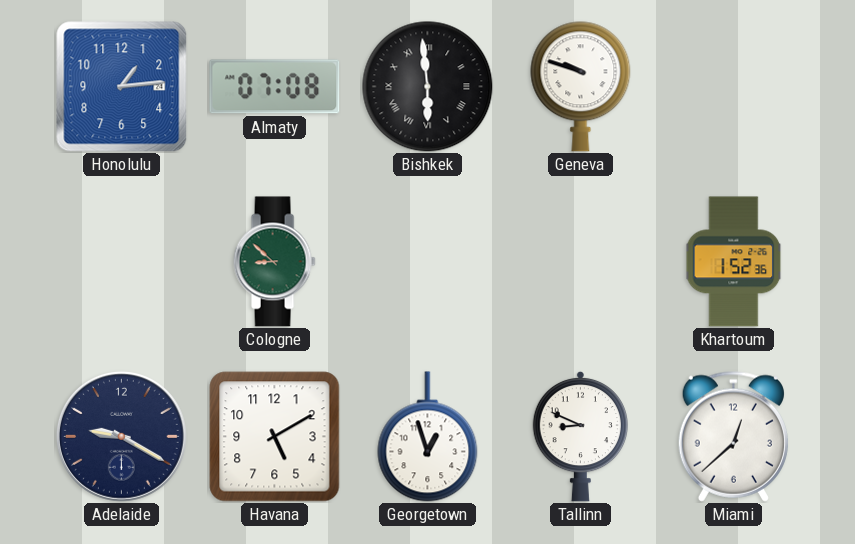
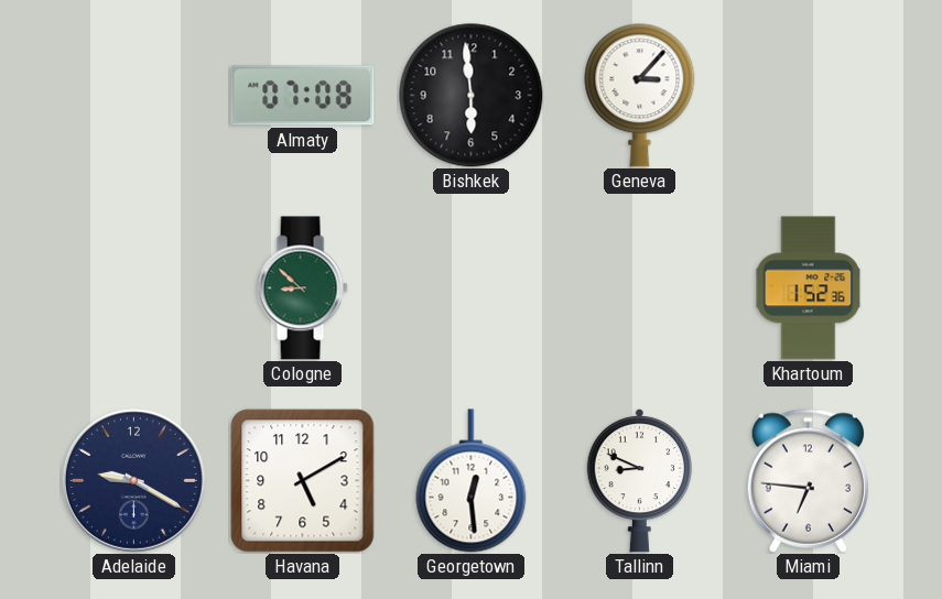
Honolulu: 1:14 -> none
Bishkek numerals: Roman -> Arabic
Geneva: 9:48 -> 3:07
Georgetown: 12:57 -> 12:29
Miami: 12:38 -> 6:46
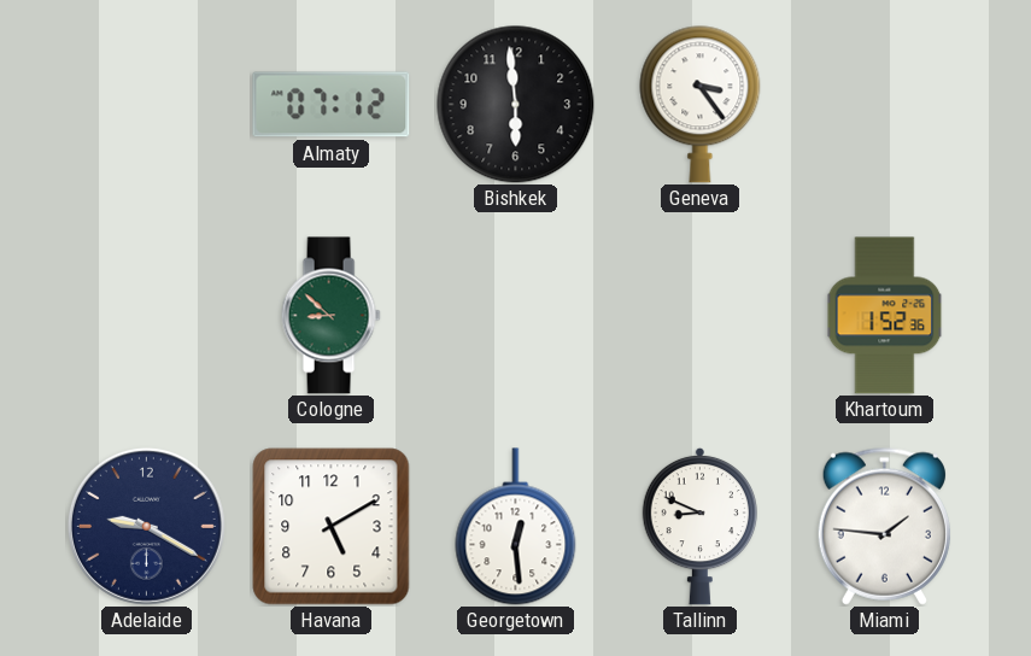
Almaty: 07:08 -> 07:12
Geneva: 3:07 -> 3:24
Miami: 6:46 -> 1:46
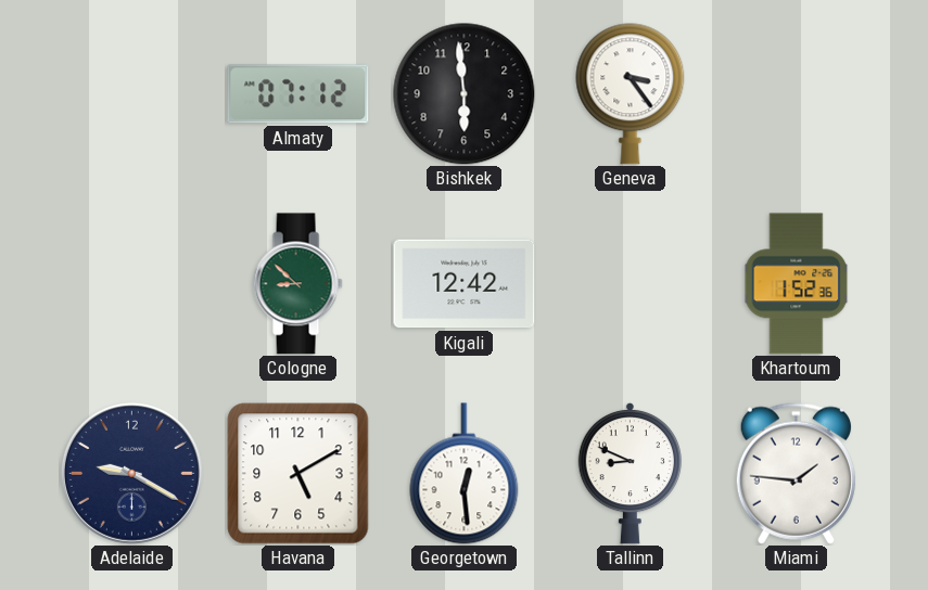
Kigali: none -> 12:42
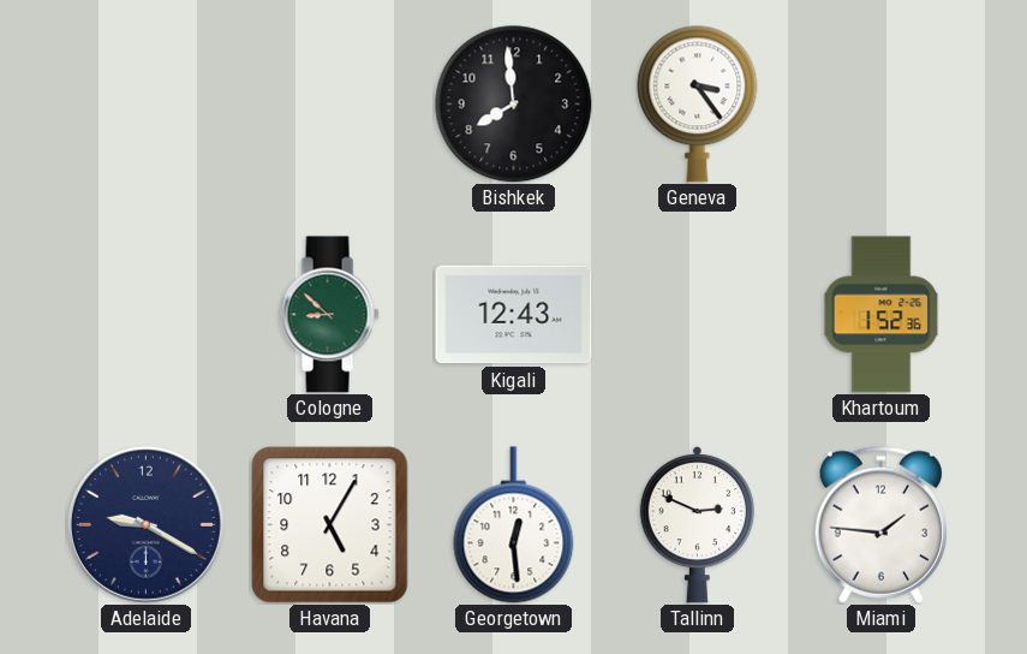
Almaty: 07:12 -> none
Bishkek: 5:59 -> 7:59
Kigali: 12:42 -> 12:43
Havana: 5:10 -> 5:05
Tallinn: 8:49 -> 2:49
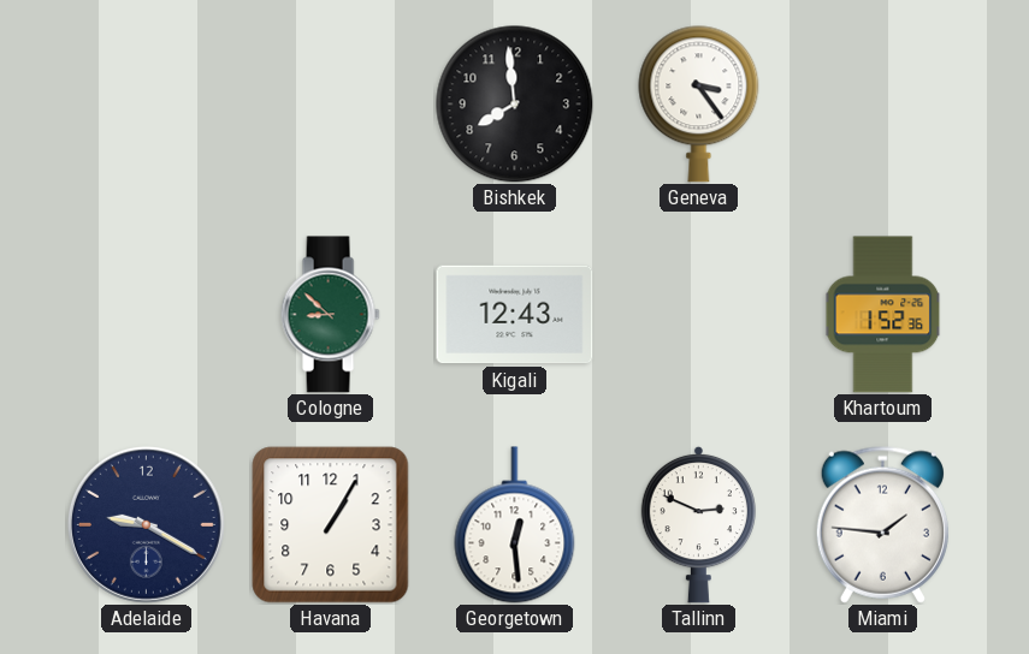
Havana: 5:05 -> 1:05
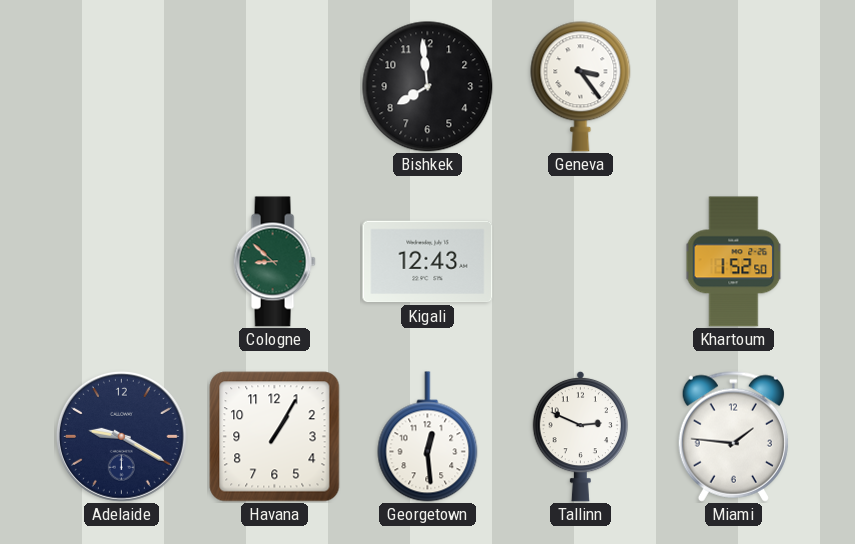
Khartoum: 1:52:36 -> 1:52:50
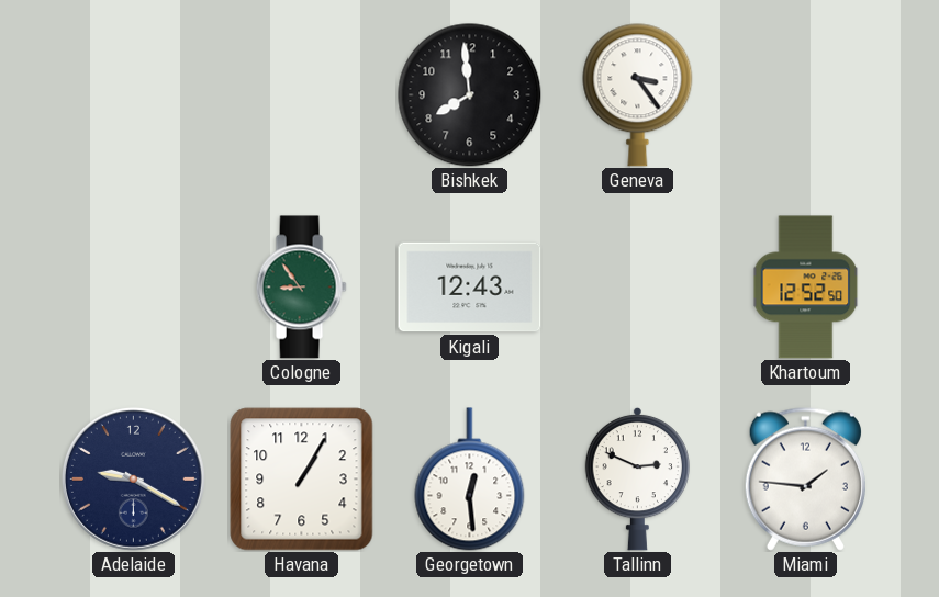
Cologne: 8:52 -> 8:54
Khartoum: 1:52 -> 12:52
